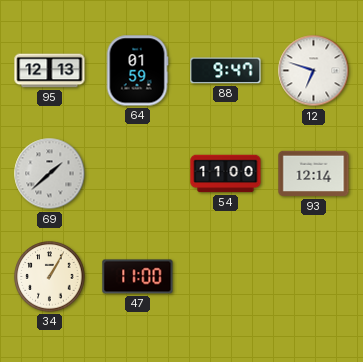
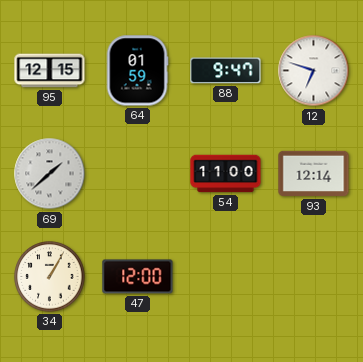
95: 12:13 -> 12:15
47: 11:00 -> 12:00
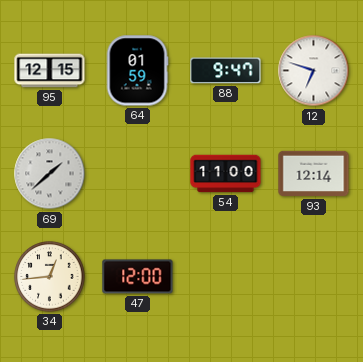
34: 1:05 -> 12:44
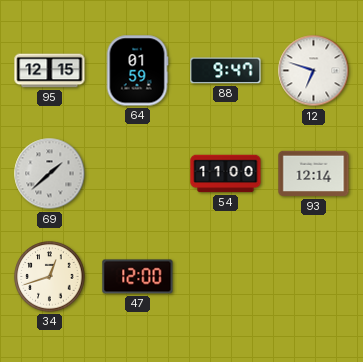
34: 12:44 -> 12:42
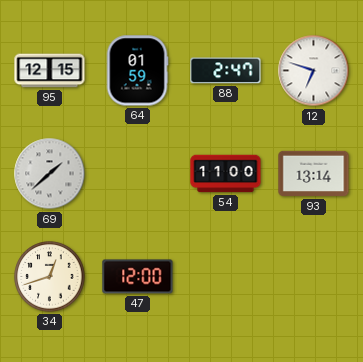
88: 9:47 -> 2:47
93: 12:14 -> 13:14
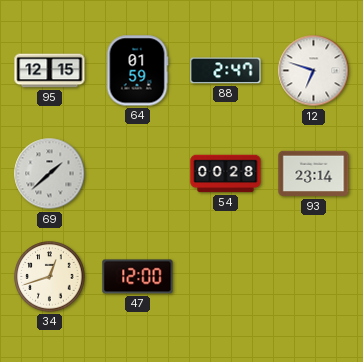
54: 11:00 -> 00:28
93: 13:14 -> 23:14
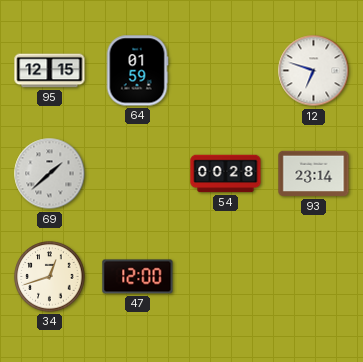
88: 2:47 -> none
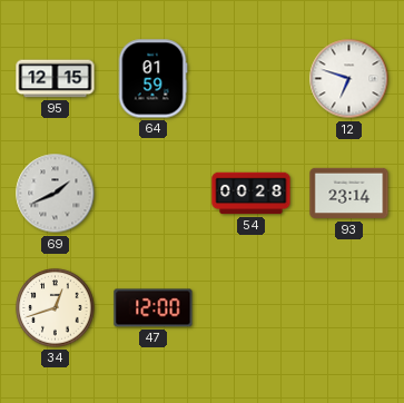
69: 1:38 -> 1:41
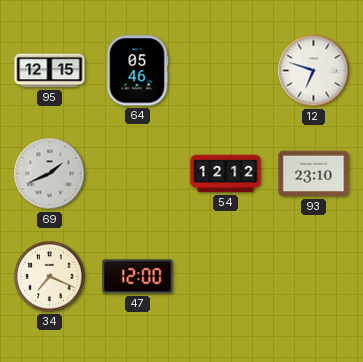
64: 01:59 -> 05:46
54: 00:28 -> 12:12
93: 23:14 -> 23:10
34: 12:42 -> 7:19
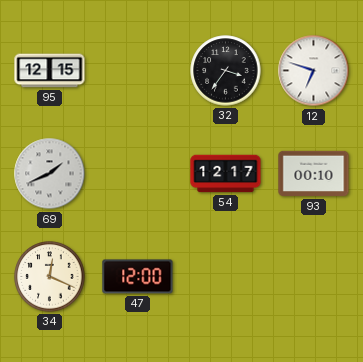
64: 05:46 -> none
32: none -> 3:36
54: 12:12 -> 12:17
93: 23:10 -> 00:10
34: 7:19 -> 12:19
